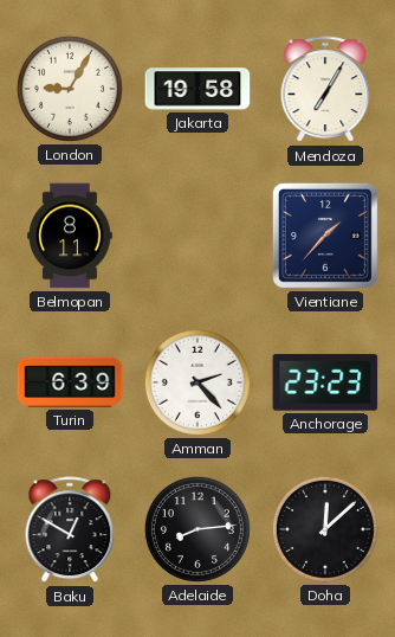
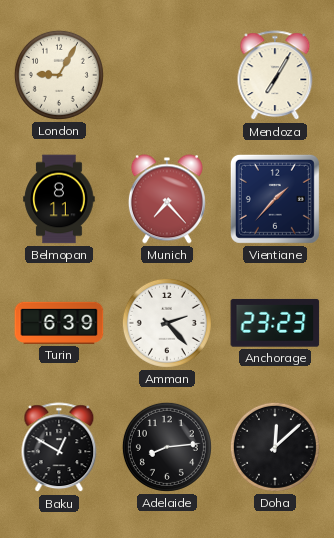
Jakarta: 19:58 -> none
Munich: none -> 7:23
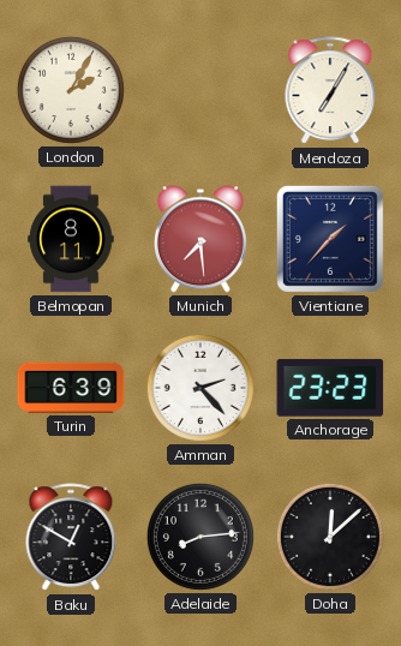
London: 9:05 -> 2:05
Munich: 7:23 -> 7:29
